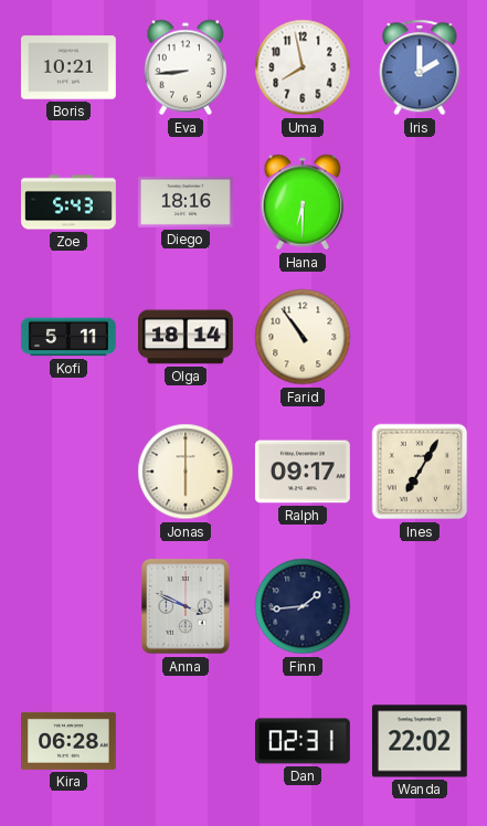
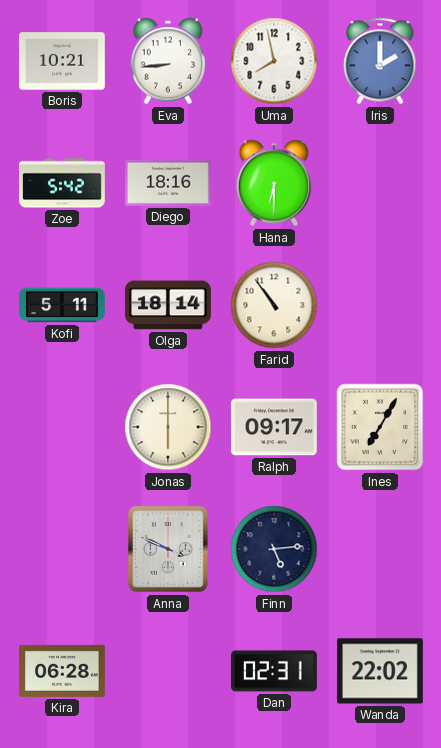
Zoe: 5:43 -> 5:42
Finn: 1:44 -> 5:14
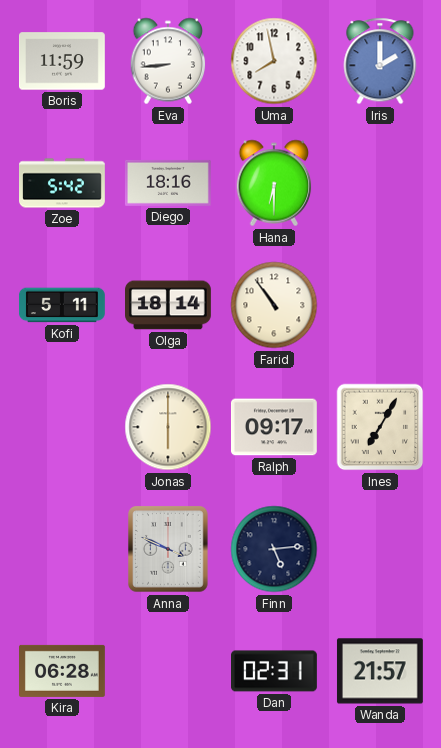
Boris: 10:21 -> 11:59
Wanda: 22:02 -> 21:57
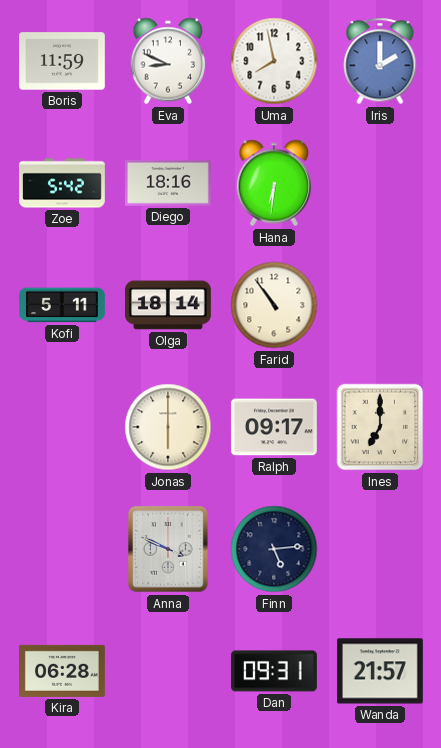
Eva: 8:44 -> 8:49
Hana: 6:30 -> 6:31
Ines: 7:05 -> 7:00
Dan: 02:31 -> 09:31
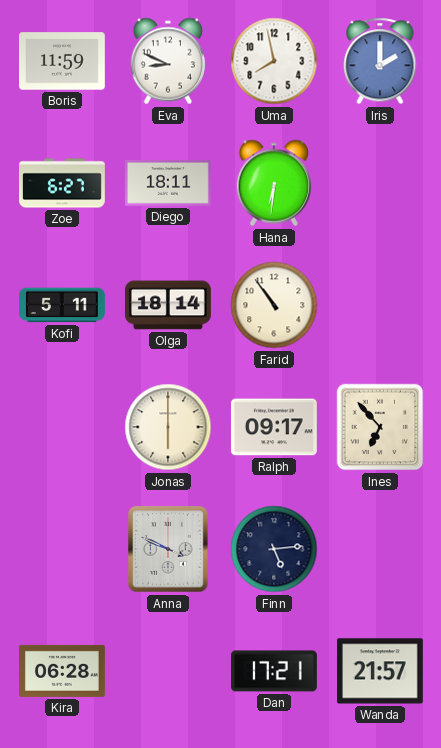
Zoe: 5:42 -> 6:27
Diego: 18:16 -> 18:11
Ines: 7:00 -> 6:53
Dan: 09:31 -> 17:21
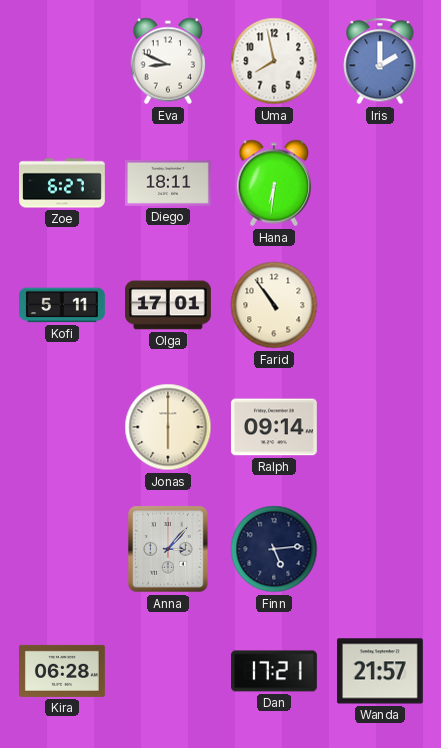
Boris: 11:59 -> none
Olga: 18:14 -> 17:01
Ralph: 09:17 -> 09:14
Ines: 6:53 -> none
Anna: 3:49 -> 3:07
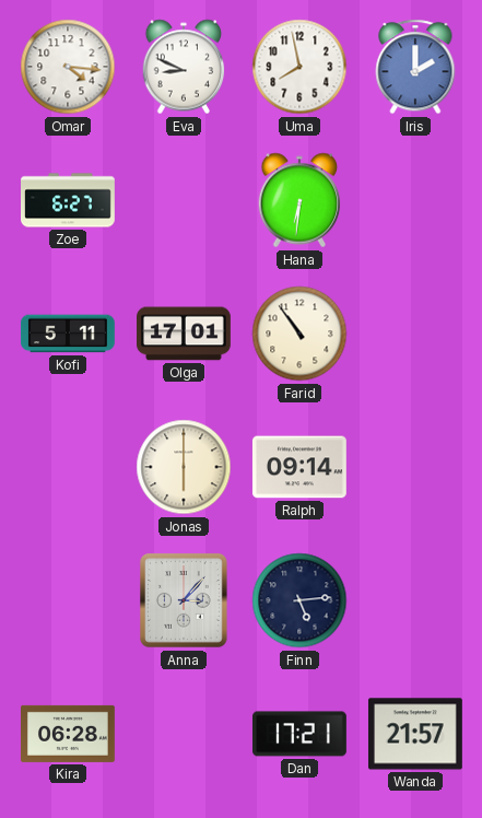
Omar: none -> 4:16
Diego: 18:11 -> none
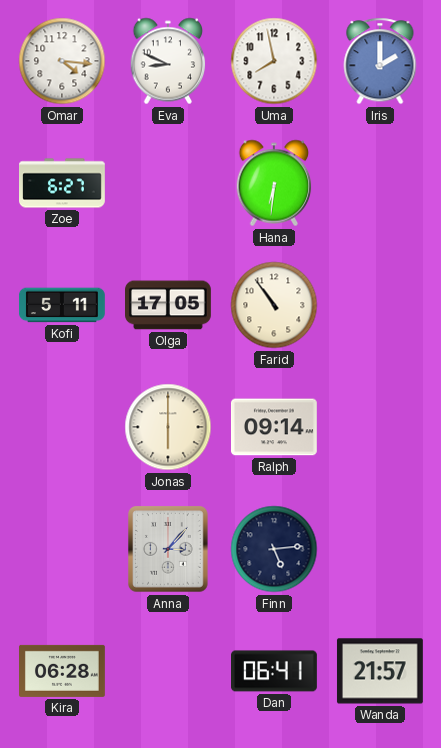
Olga: 17:01 -> 17:05
Dan: 17:21 -> 06:41
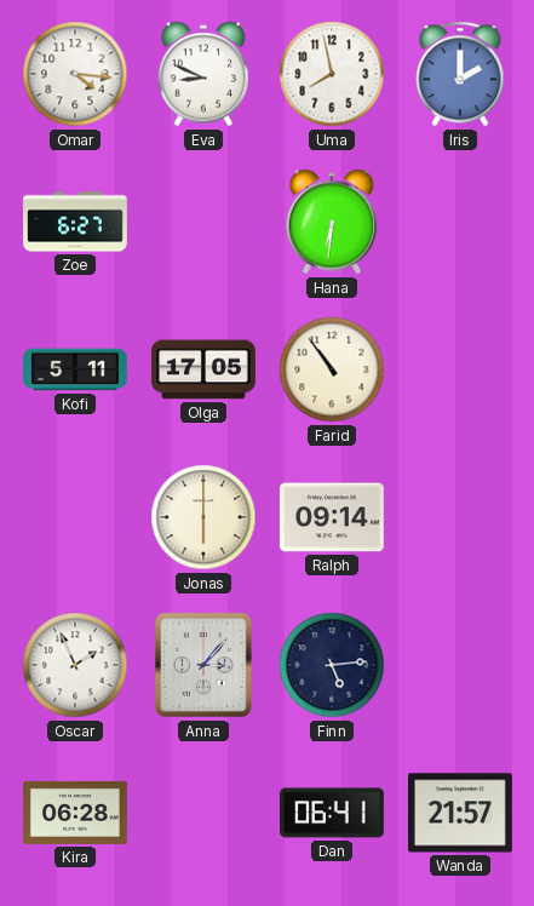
Oscar: none -> 1:56
